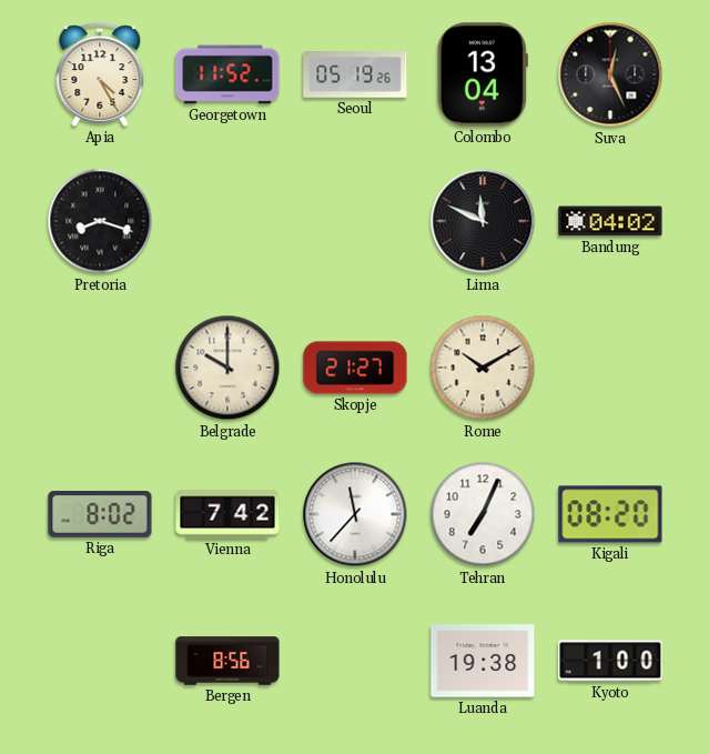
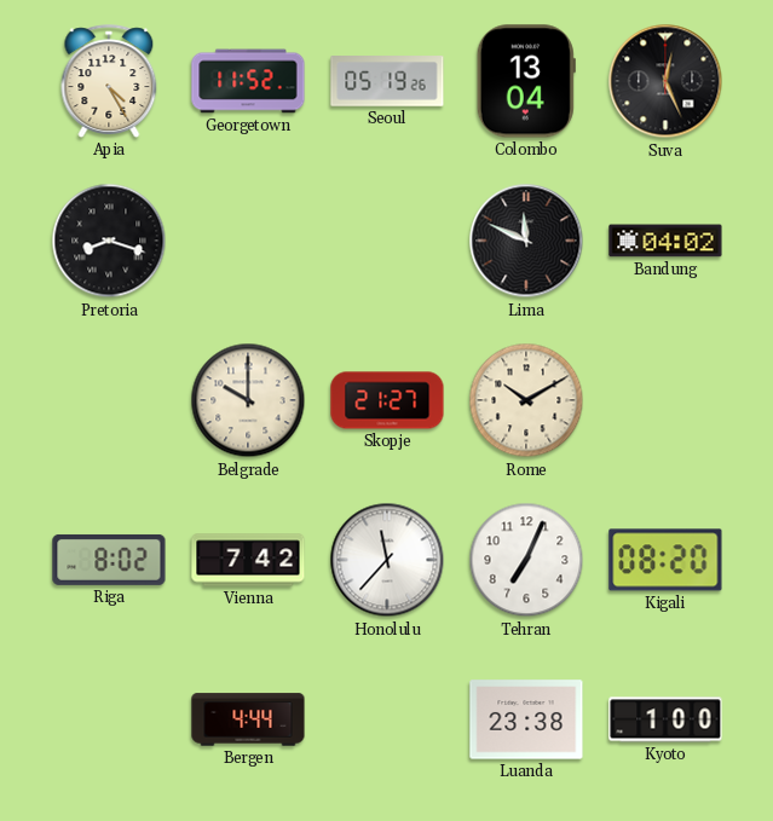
Bergen: 8:56 -> 4:44
Luanda: 19:38 -> 23:38
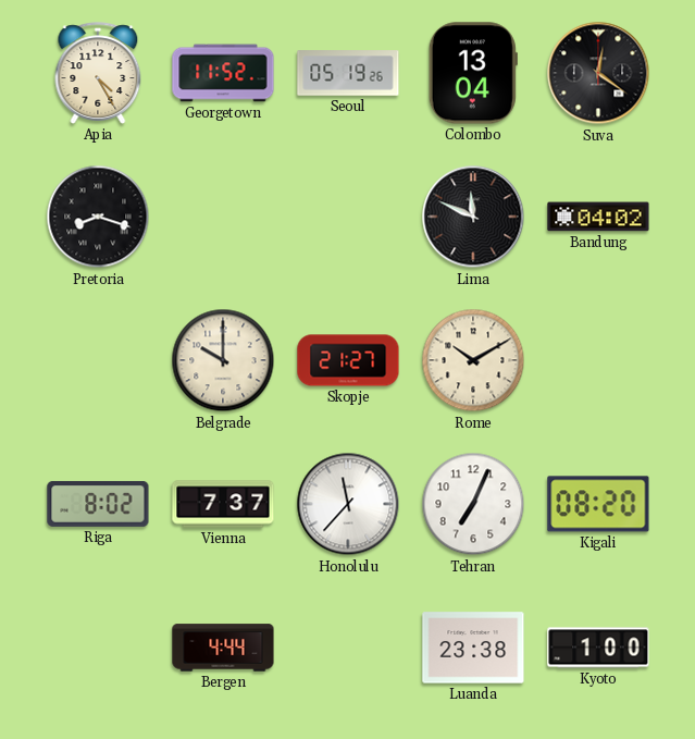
Suva: 12:26 -> 12:21
Vienna: 7:42 -> 7:37
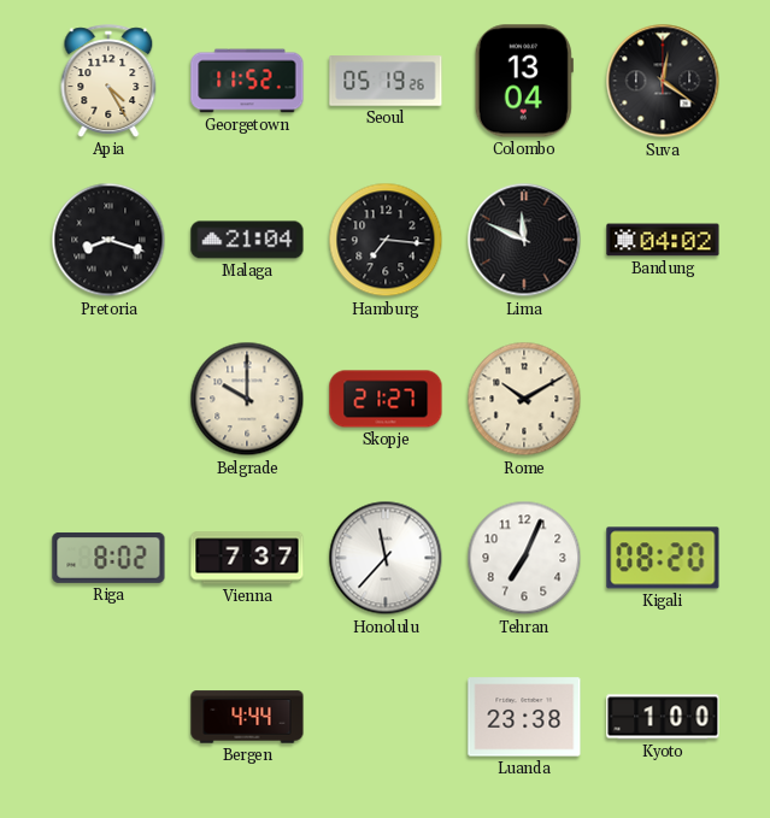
Malaga: none -> 21:04
Hamburg: none -> 7:16
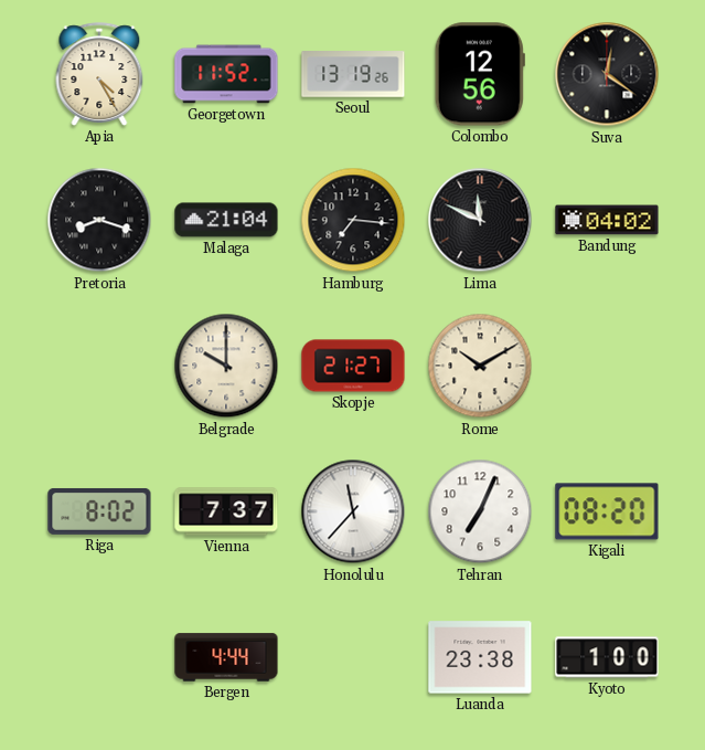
Seoul: 05:19 -> 13:19
Colombo: 13:04 -> 12:56
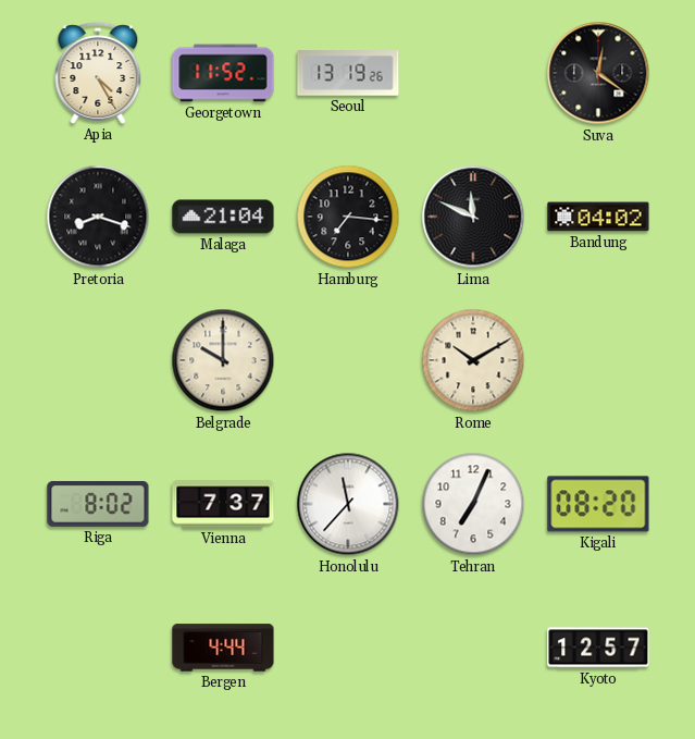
Colombo: 12:56 -> none
Skopje: 21:27 -> none
Luanda: 23:38 -> none
Kyoto: 1:00 -> 12:57
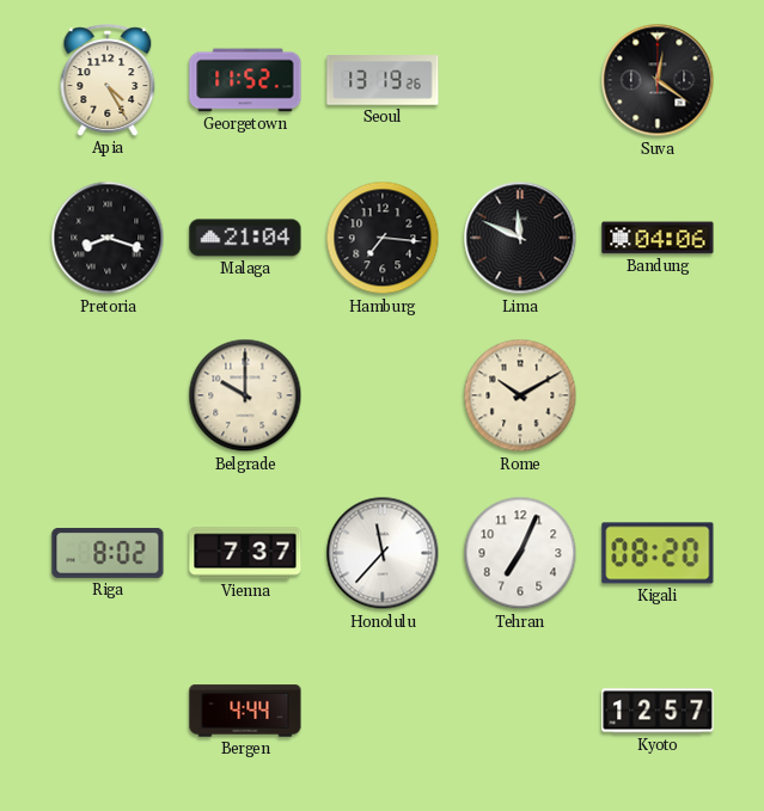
Bandung: 04:02 -> 04:06
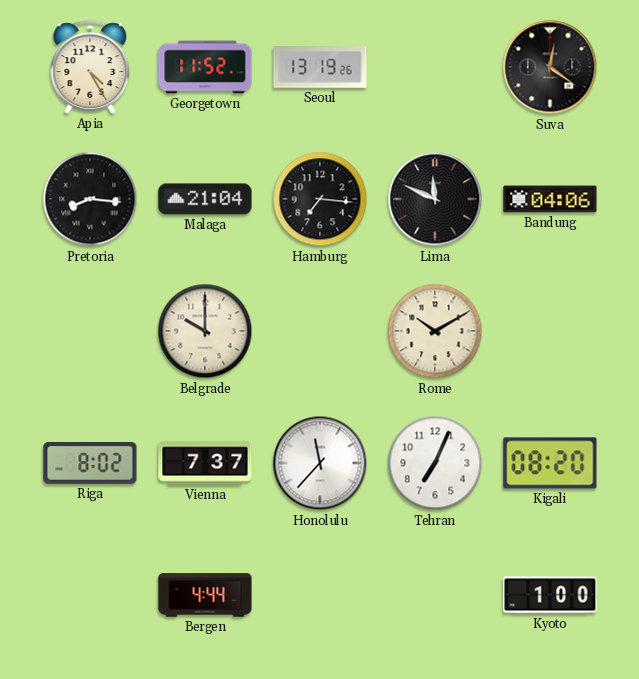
Pretoria: 8:18 -> 8:16
Kyoto: 12:57 -> 1:00
